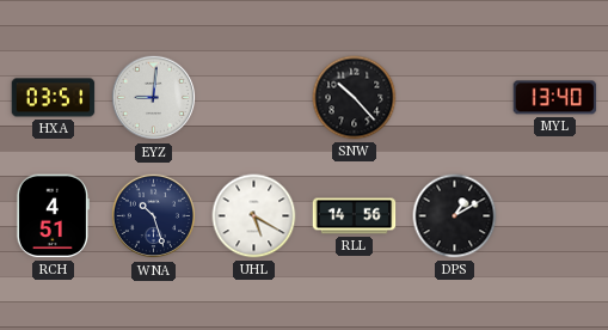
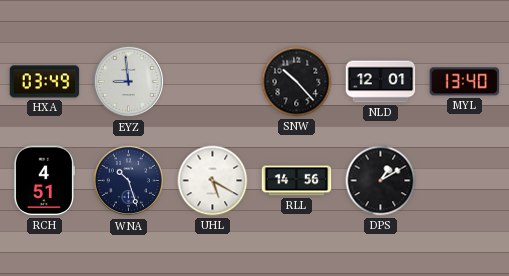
HXA: 03:51 -> 03:49
EYZ: 9:01 -> 8:59
NLD: none -> 12:01
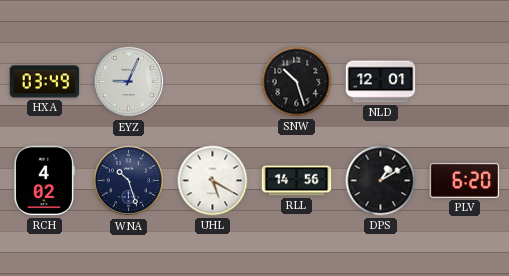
EYZ: 8:59 -> 9:04
SNW: 10:23 -> 10:27
MYL: 13:40 -> none
RCH: 4:51 -> 4:02
PLV: none -> 6:20
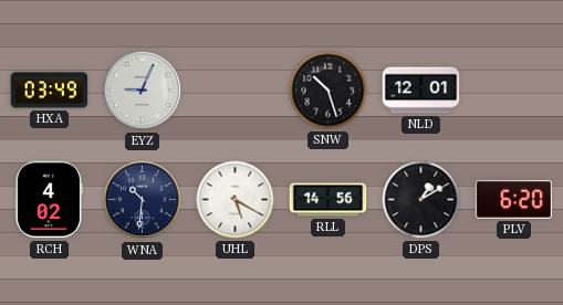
WNA: 10:27 -> 10:31
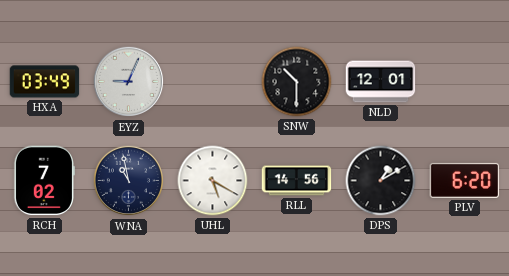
SNW: 10:27 -> 10:30
RCH: 4:02 -> 7:02
WNA: 10:31 -> 10:58
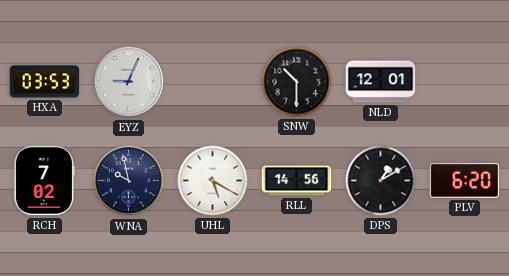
HXA: 03:49 -> 03:53
WNA: 10:58 -> 9:58
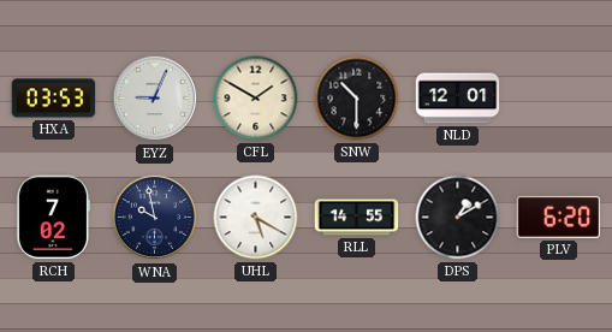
CFL: none -> 1:50
RLL: 14:56 -> 14:55
